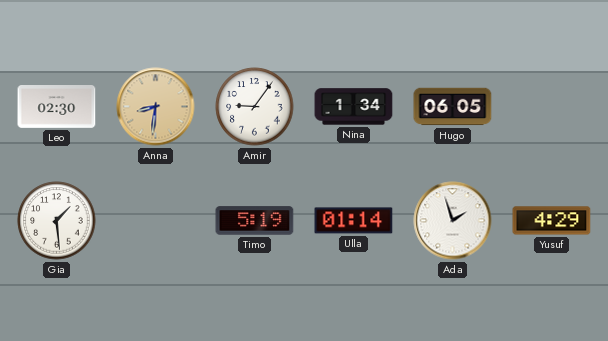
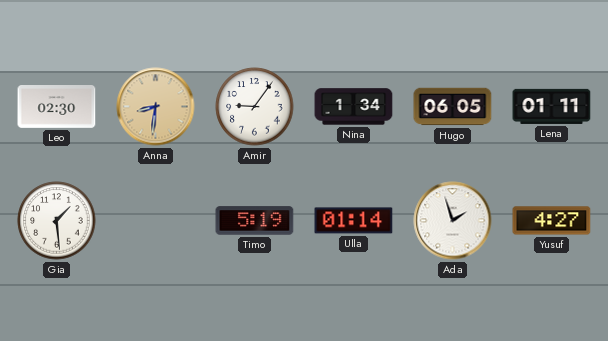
Lena: none -> 01:11
Yusuf: 4:29 -> 4:27
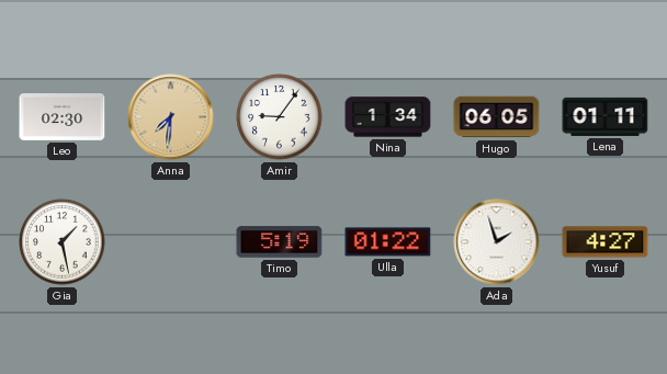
Anna: 8:31 -> 7:31
Gia: 1:29 -> 1:28
Ulla: 01:14 -> 01:22
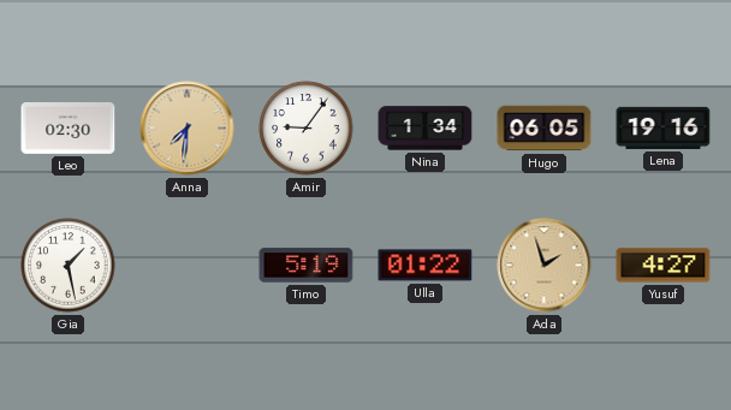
Lena: 01:11 -> 19:16
Ada dial: white -> champagne
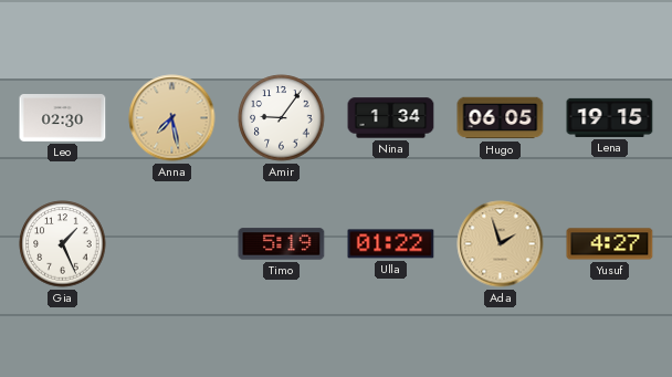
Anna: 7:31 -> 7:28
Lena: 19:16 -> 19:15
Gia: 1:28 -> 1:26
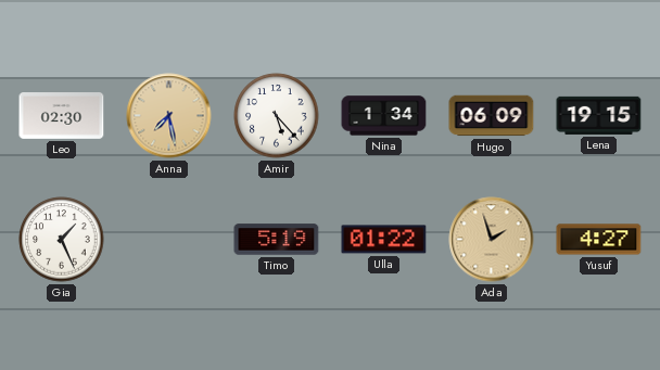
Amir: 9:06 -> 5:23
Hugo: 06:05 -> 06:09
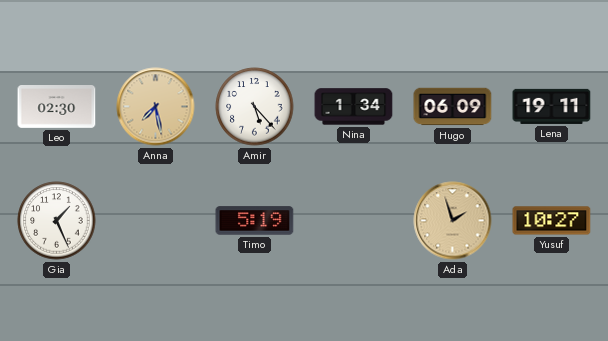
Lena: 19:15 -> 19:11
Ulla: 01:22 -> none
Yusuf: 4:27 -> 10:27
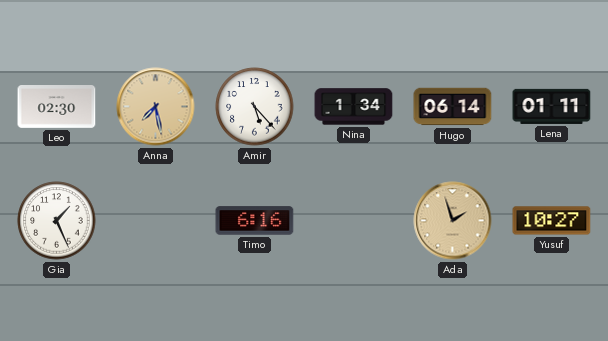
Hugo: 06:09 -> 06:14
Lena: 19:11 -> 01:11
Timo: 5:19 -> 6:16
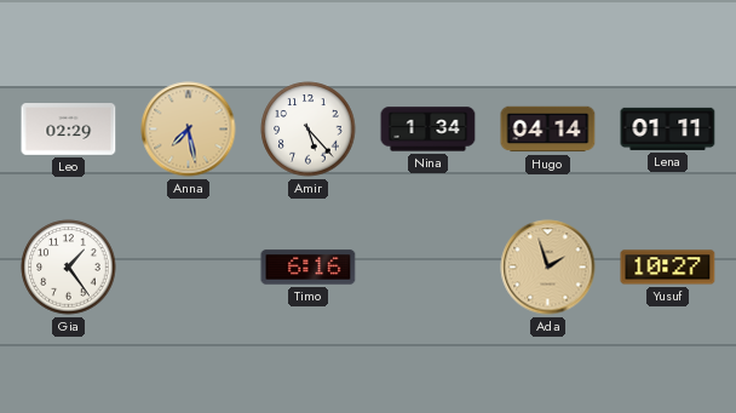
Leo: 02:30 -> 02:29
Hugo: 06:14 -> 04:14
Gia: 1:26 -> 1:24
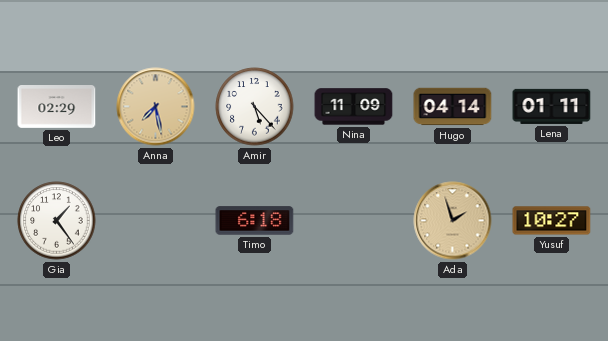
Nina: 1:34 -> 11:09
Timo: 6:16 -> 6:18
